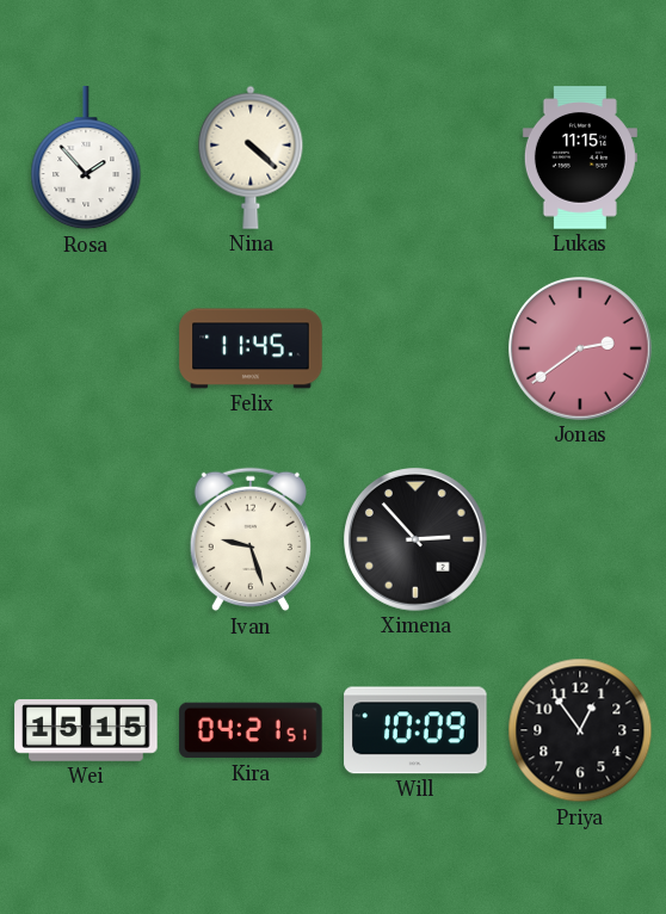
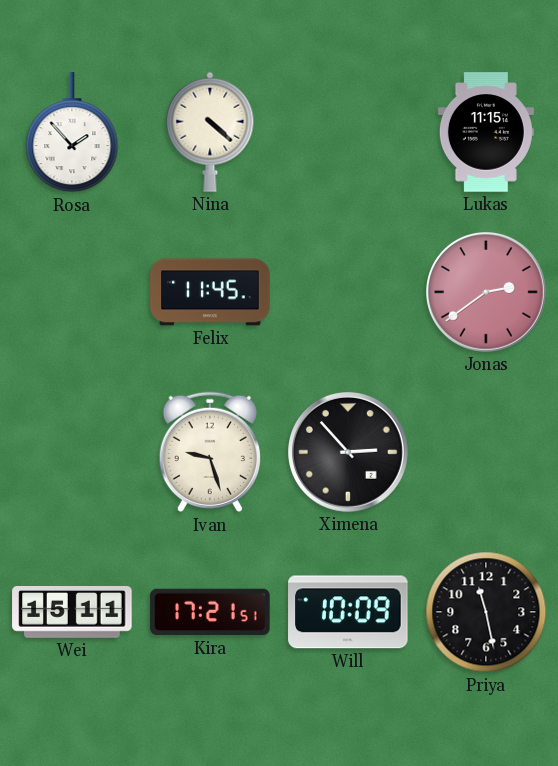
Wei: 15:15 -> 15:11
Kira: 04:21 -> 17:21
Priya: 12:54 -> 11:28
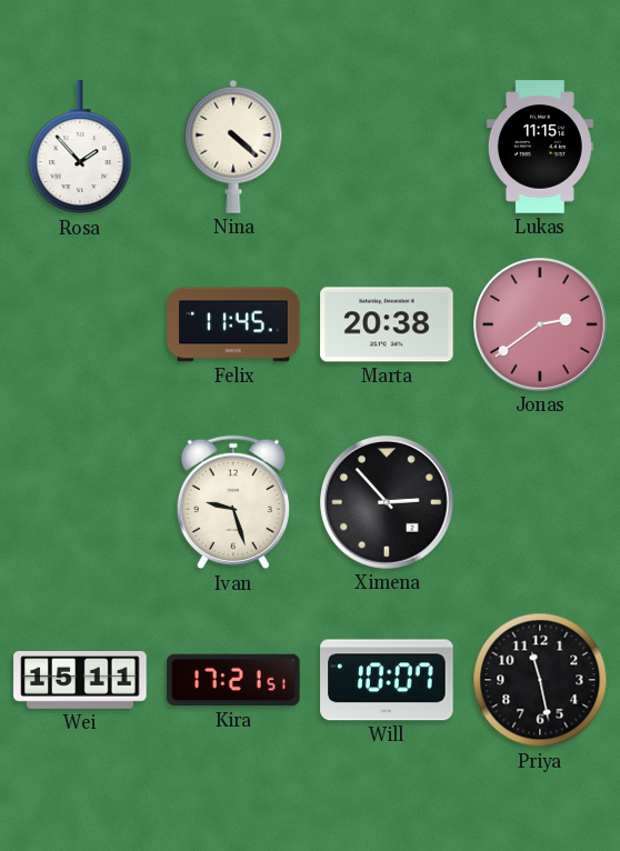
Marta: none -> 20:38
Will: 10:09 -> 10:07
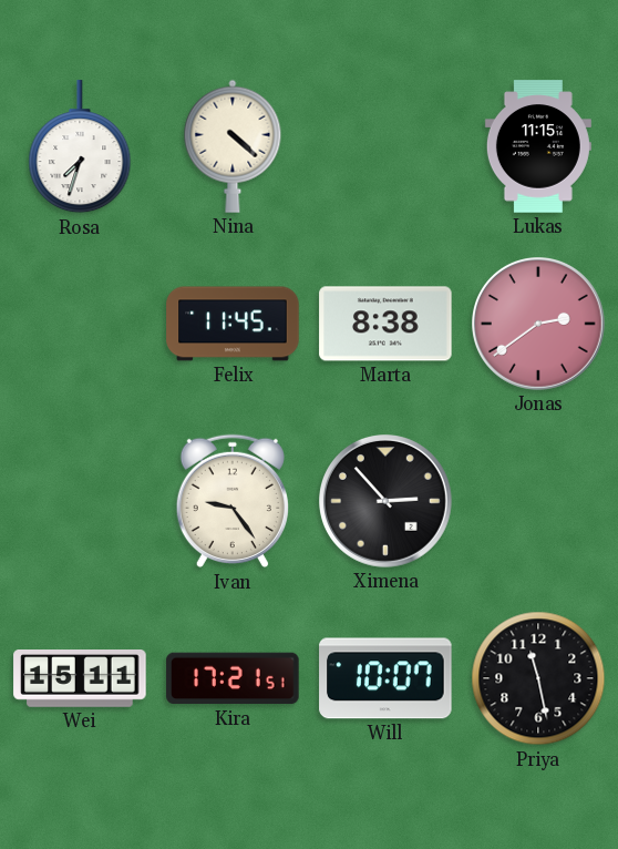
Rosa: 1:53 -> 7:33
Marta: 20:38 -> 8:38
Ivan: 9:27 -> 9:24
